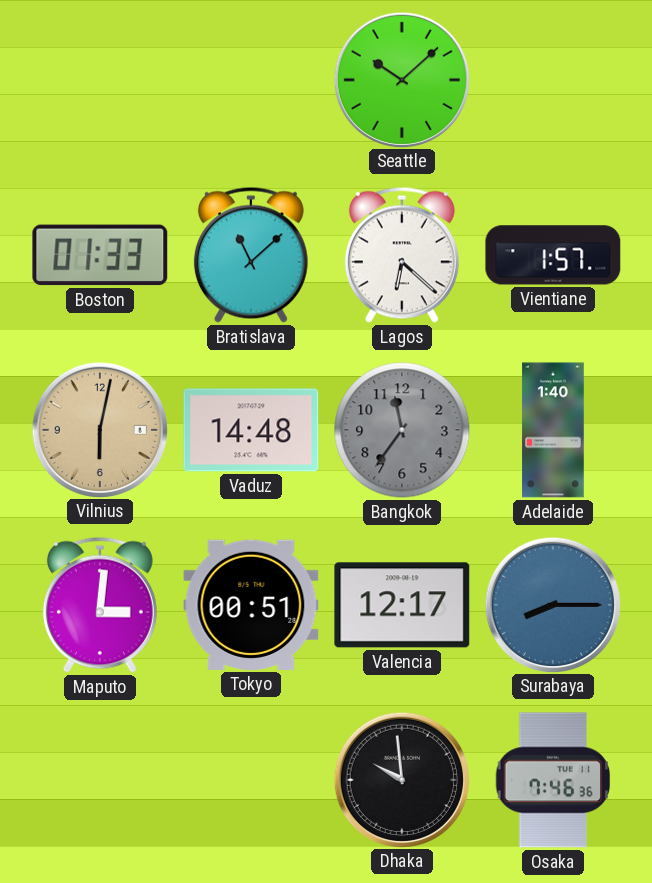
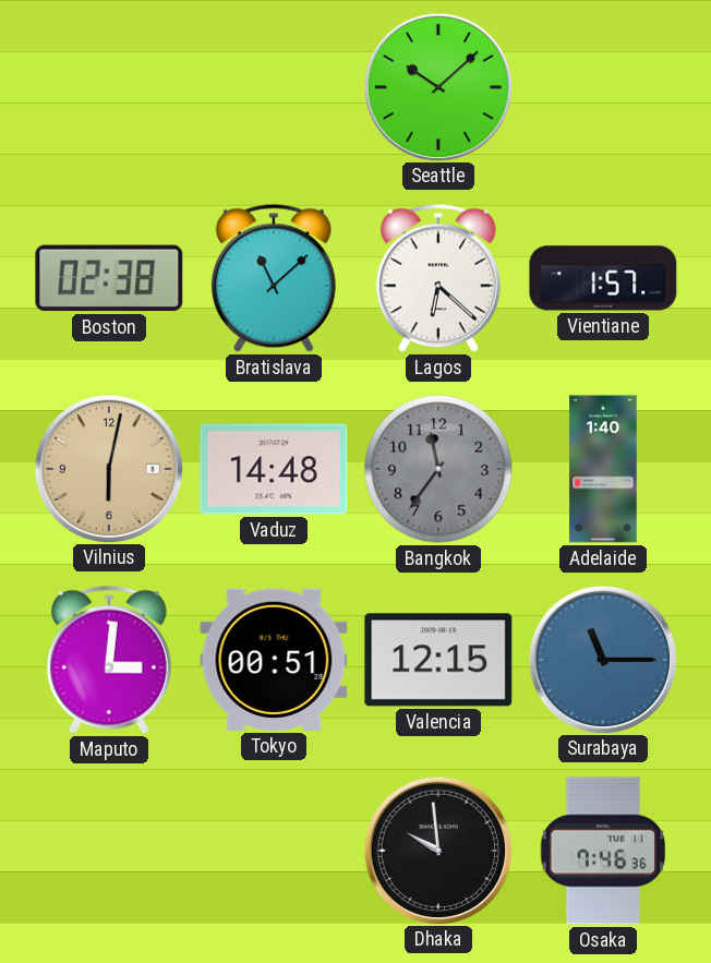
Boston: 01:33 -> 02:38
Valencia: 12:17 -> 12:15
Surabaya: 8:15 -> 11:15
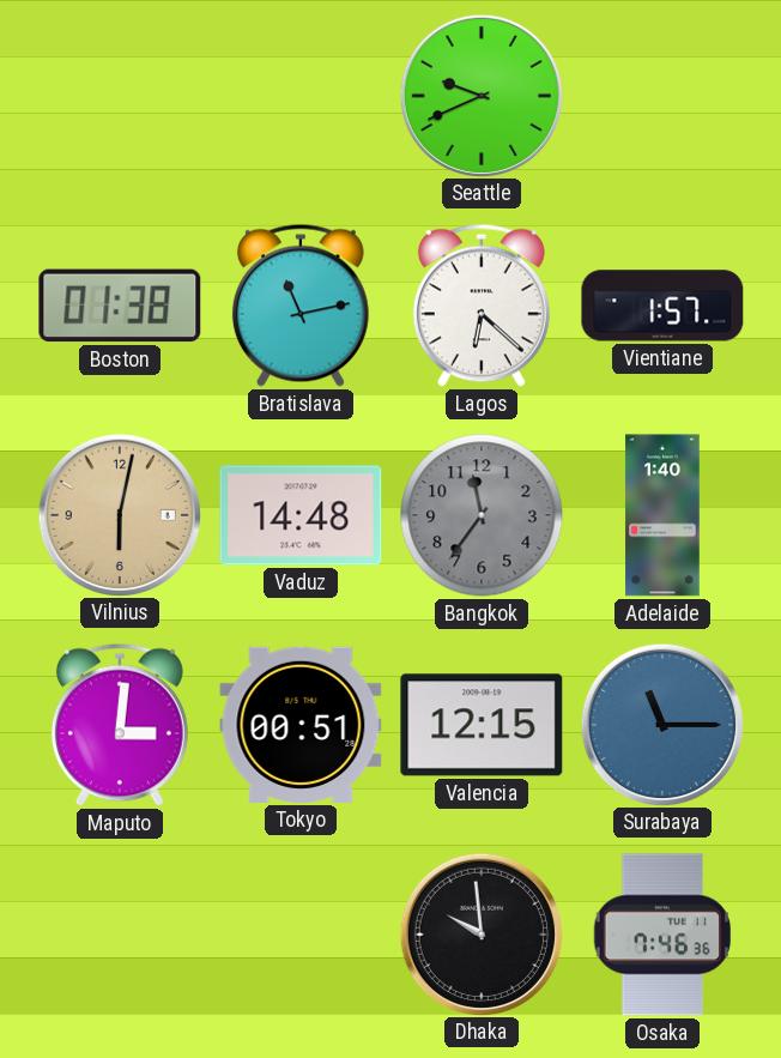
Seattle: 10:08 -> 9:41
Boston: 02:38 -> 01:38
Bratislava: 11:08 -> 11:13
